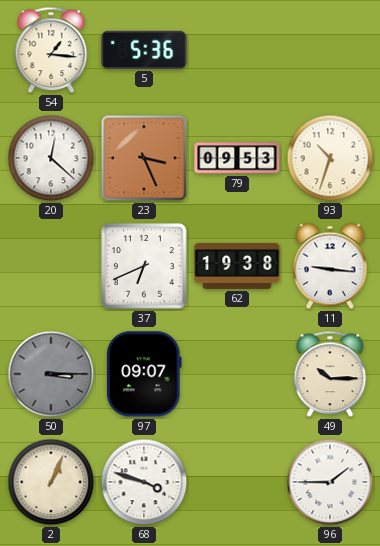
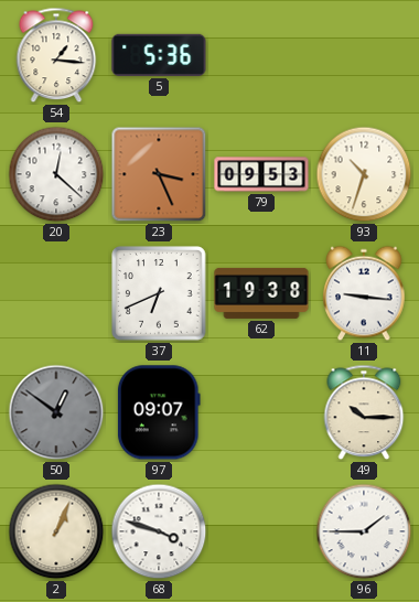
50: 3:15 -> 12:51
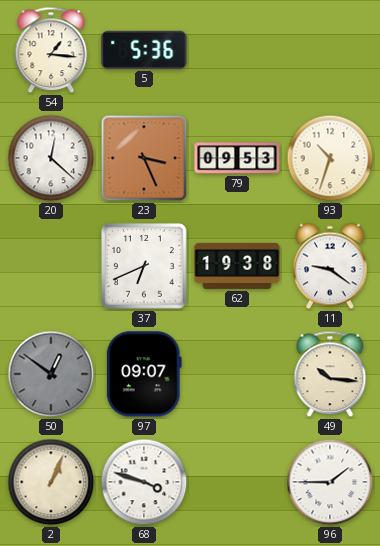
11: 9:16 -> 9:21
49: 10:15 -> 10:16
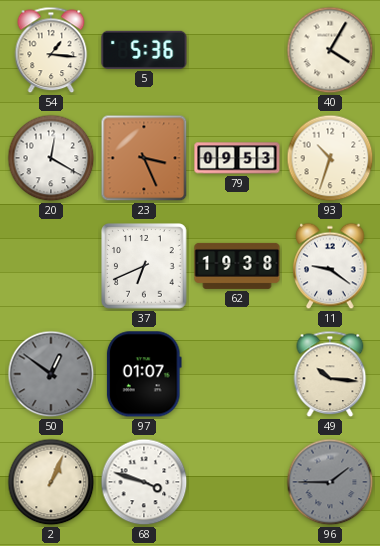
40: none -> 4:05
20: 12:22 -> 12:20
97: 09:07 -> 01:07
96 dial: white -> grey
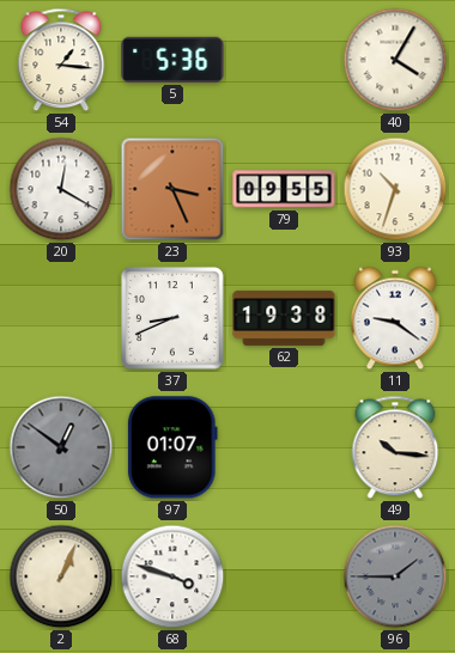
79: 09:53 -> 09:55
37: 6:41 -> 8:41
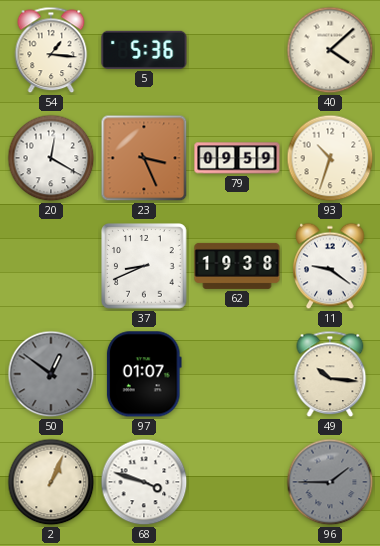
40: 4:05 -> 4:08
79: 09:55 -> 09:59
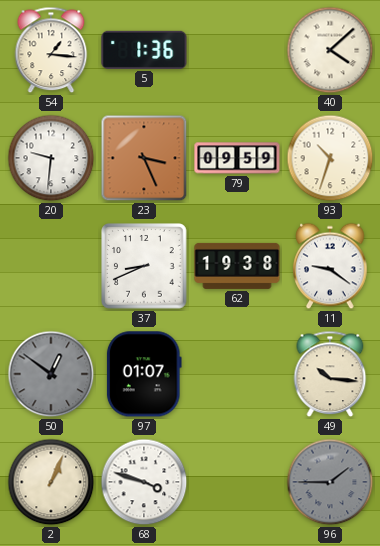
5: 5:36 -> 1:36
20: 12:20 -> 9:31
